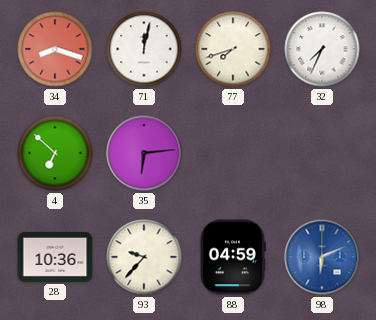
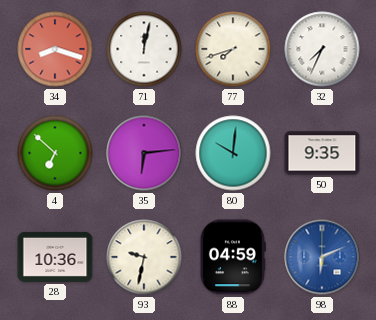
80: none -> 10:01
50: none -> 9:35
93: 9:37 -> 9:32
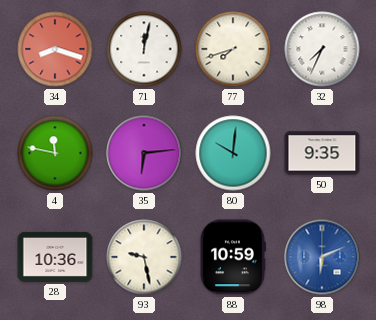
4: 6:52 -> 11:47
93: 9:32 -> 9:28
88: 04:59 -> 10:59
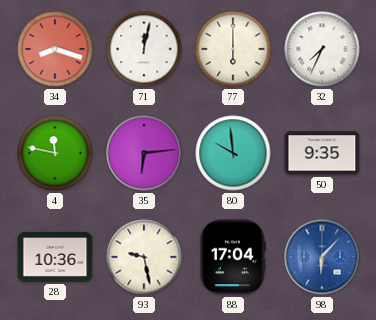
77: 7:42 -> 6:00
80: 10:01 -> 9:59
88: 10:59 -> 17:04
98: 6:11 -> 6:07
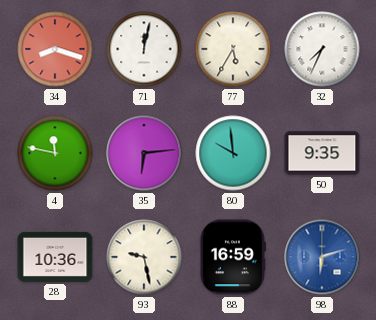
77: 6:00 -> 5:35
88: 17:04 -> 16:59
98: 6:07 -> 6:12
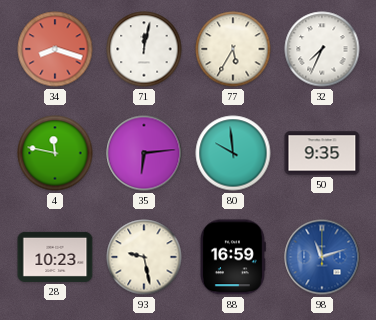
28: 10:36 -> 10:23
98: 6:12 -> 11:12
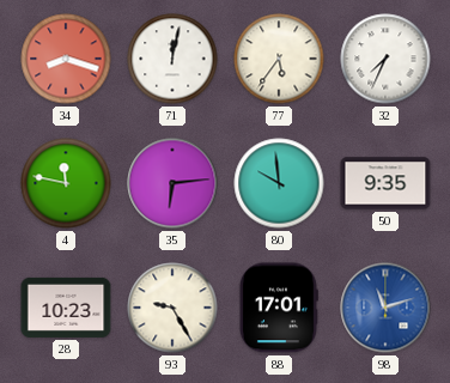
77: 5:35 -> 5:36
93: 9:28 -> 9:25
88: 16:59 -> 17:01
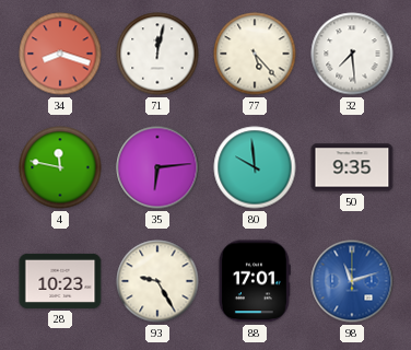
77: 5:36 -> 5:23
32: 7:34 -> 7:29
